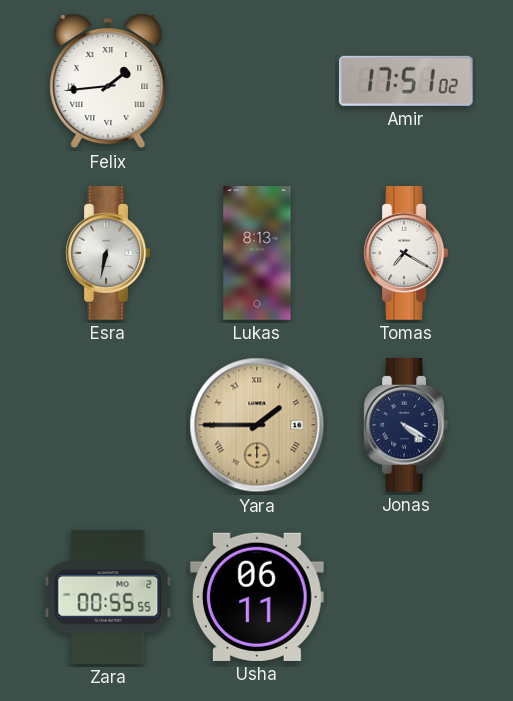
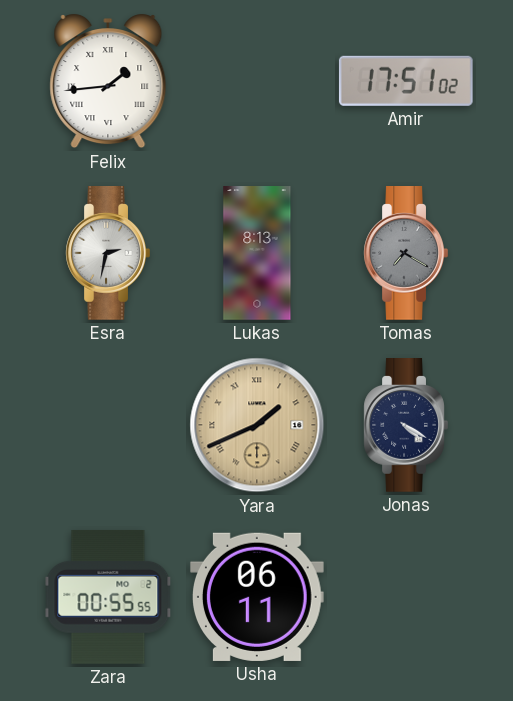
Esra: 6:32 -> 2:32
Tomas dial: white -> grey
Yara: 1:45 -> 1:41
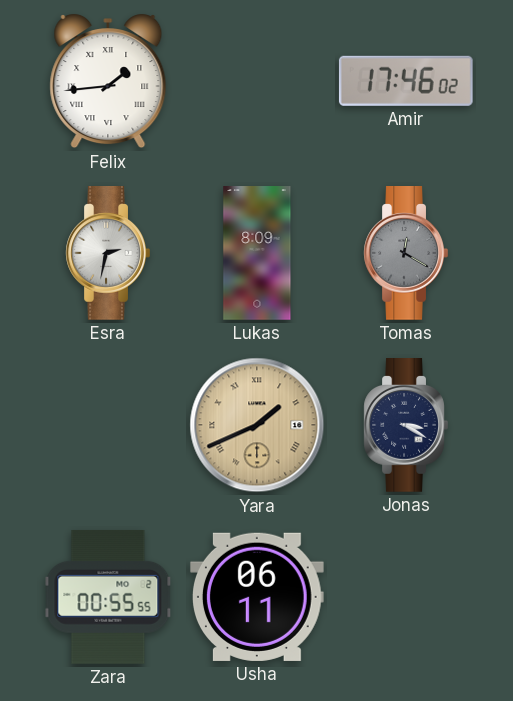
Amir: 17:51 -> 17:46
Lukas: 8:13 -> 8:09
Tomas: 7:20 -> 12:20
Jonas: 4:20 -> 3:20
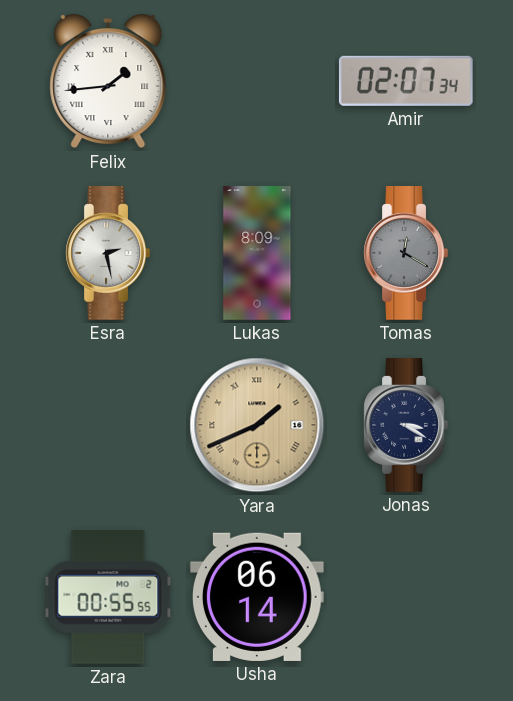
Amir: 17:46 -> 02:07
Esra: 2:32 -> 2:28
Usha: 06:11 -> 06:14
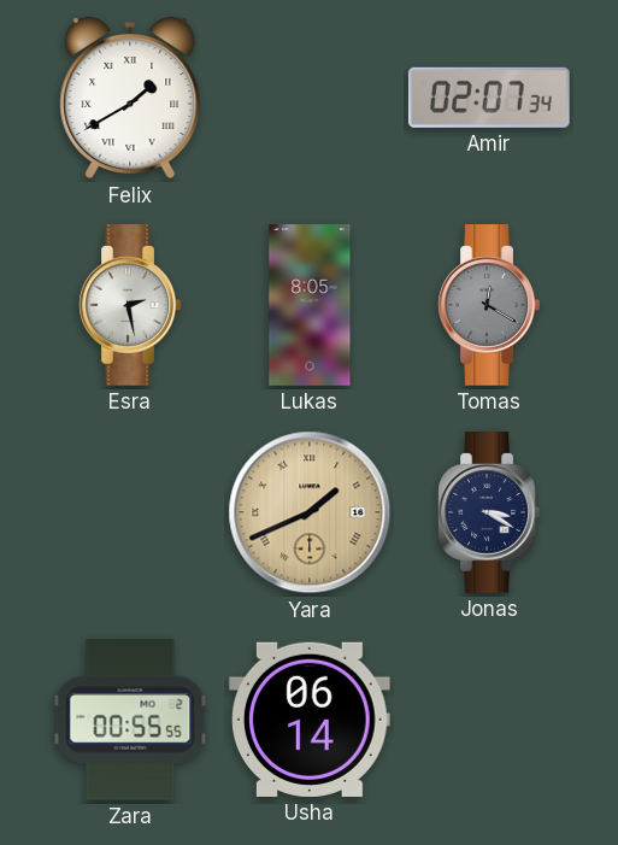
Felix: 1:44 -> 1:40
Lukas: 8:09 -> 8:05
